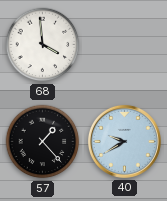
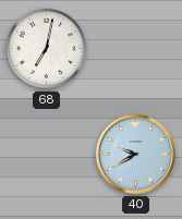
68: 3:59 -> 7:02
57: 1:23 -> none
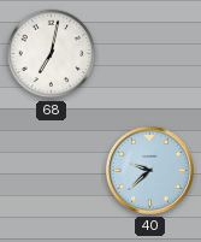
40: 9:40 -> 9:38
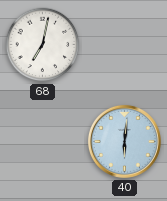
40: 9:38 -> 6:01
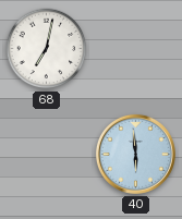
40: 6:01 -> 5:59
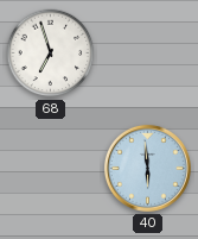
68: 7:02 -> 6:57
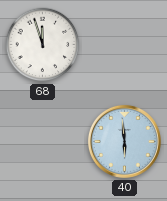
68: 6:57 -> 11:57
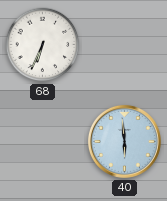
68: 11:57 -> 6:34
